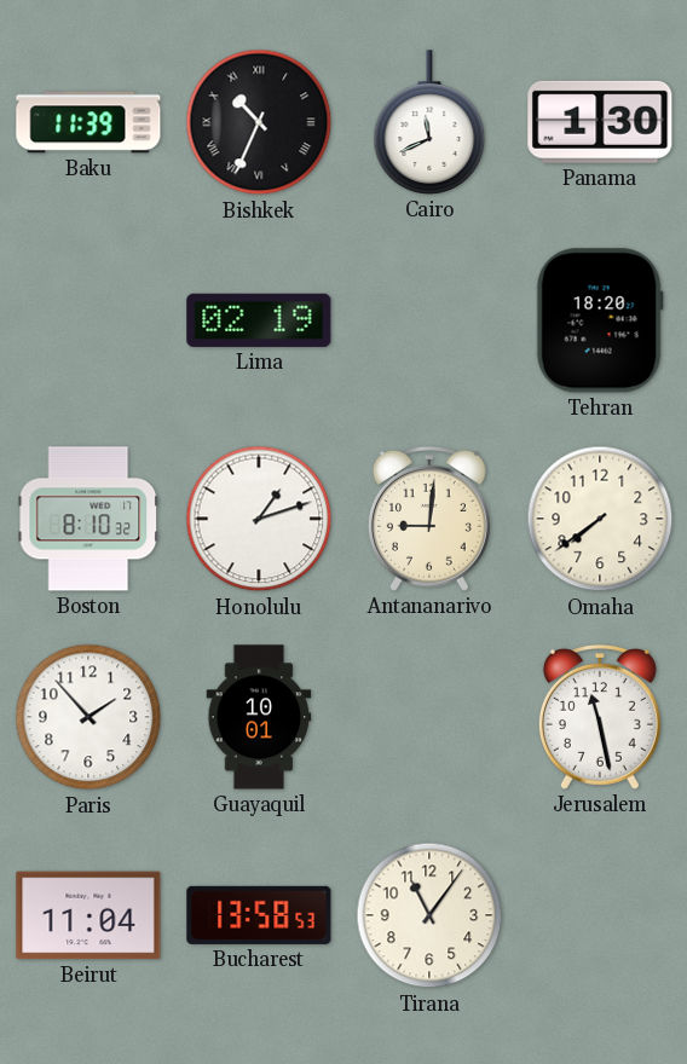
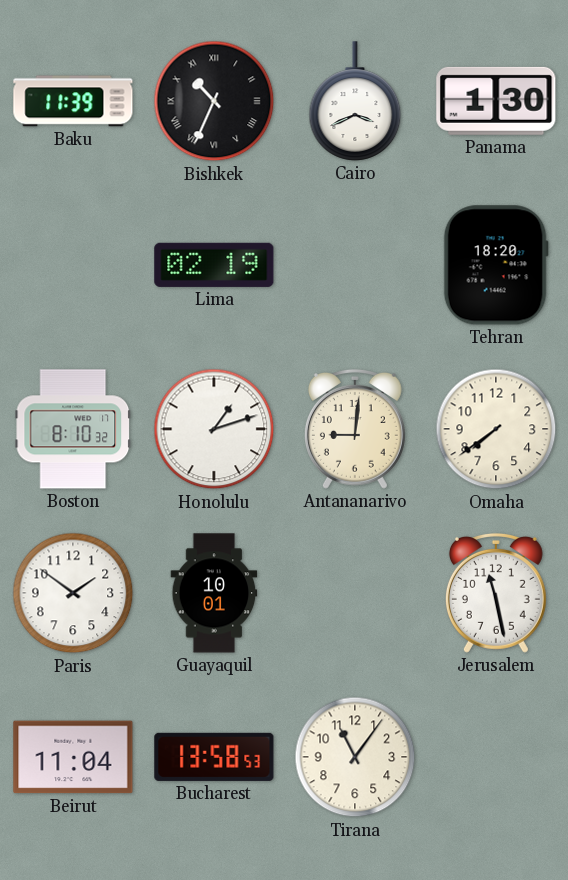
Cairo: 11:41 -> 3:41
Paris: 1:53 -> 1:51
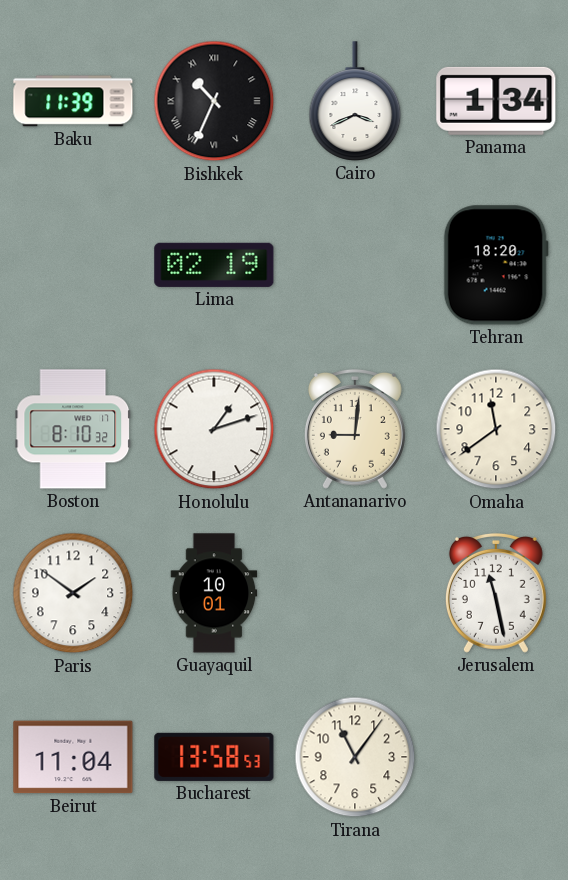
Panama: 1:30 -> 1:34
Omaha: 7:39 -> 11:39
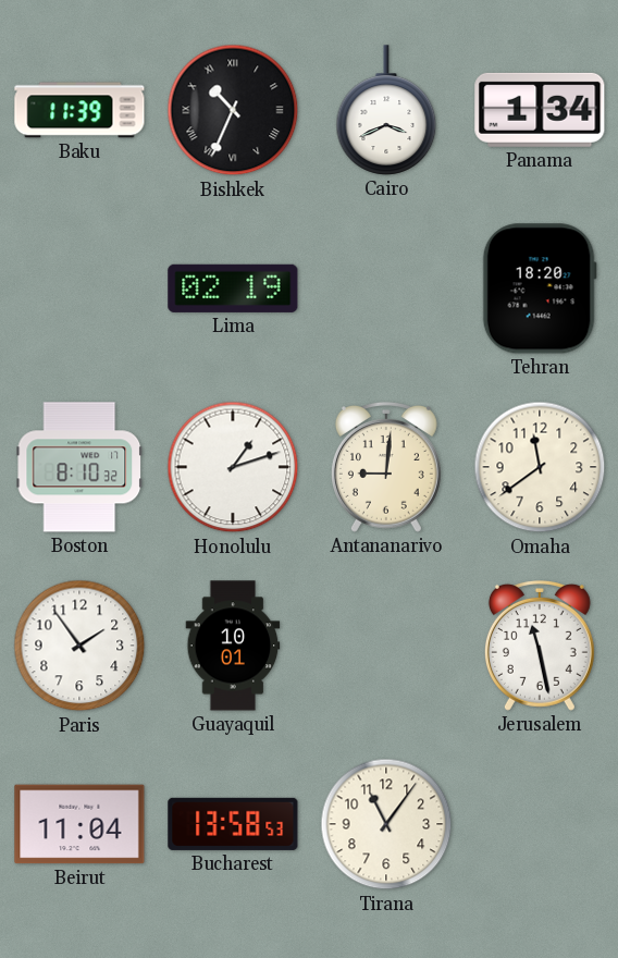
Paris: 1:51 -> 1:54
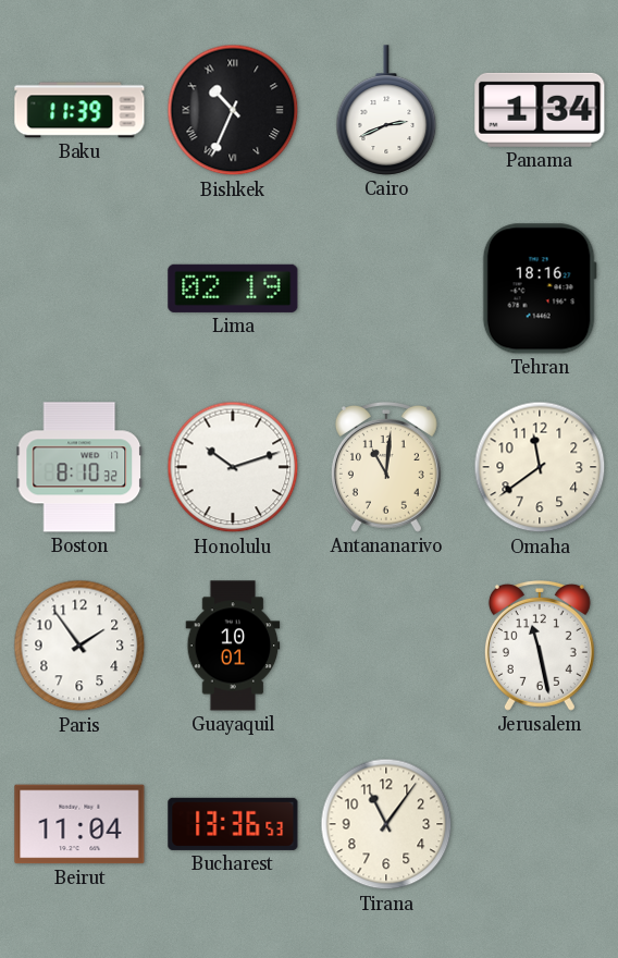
Cairo: 3:41 -> 2:41
Tehran: 18:20 -> 18:16
Honolulu: 1:12 -> 10:12
Antananarivo: 9:01 -> 11:01
Bucharest: 13:58 -> 13:36
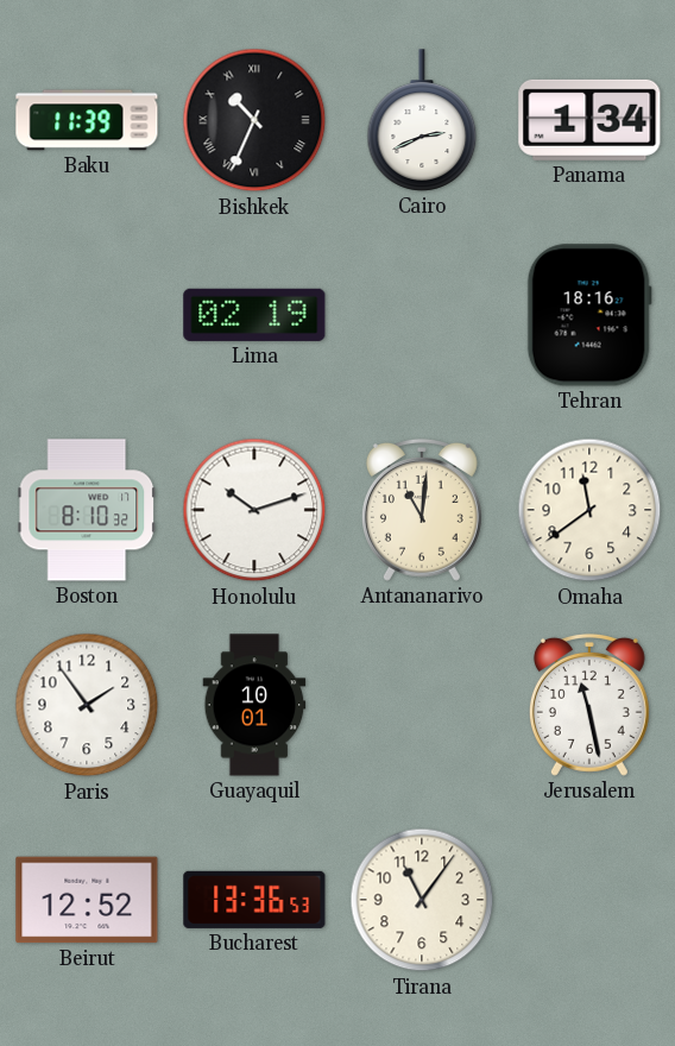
Beirut: 11:04 -> 12:52
